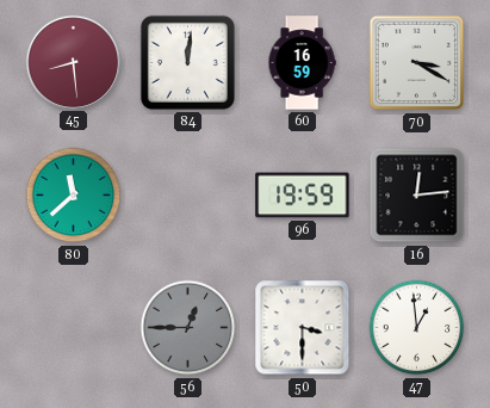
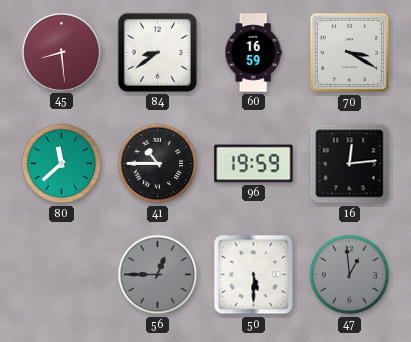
84: 12:01 -> 8:39
41: none -> 10:45
50: 3:30 -> 5:30
47 dial: white -> grey
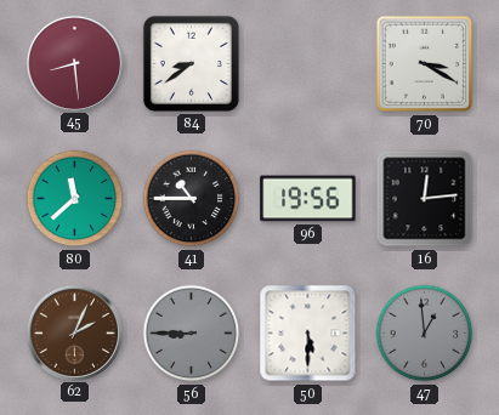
60: 16:59 -> none
96: 19:59 -> 19:56
62: none -> 2:04
56: 12:45 -> 8:45
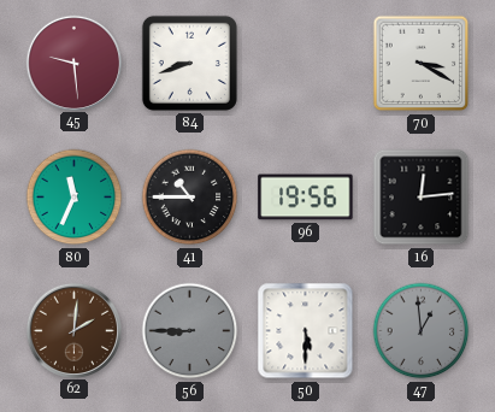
45: 8:29 -> 9:29
84: 8:39 -> 8:42
80: 11:38 -> 11:34
62: 2:04 -> 2:01
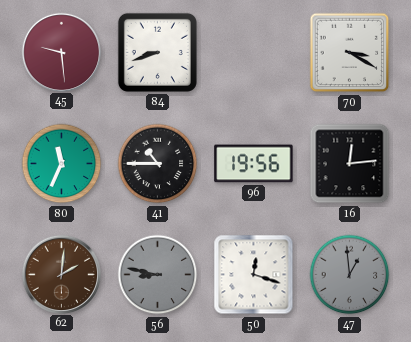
56: 8:45 -> 8:47
50: 5:30 -> 12:18
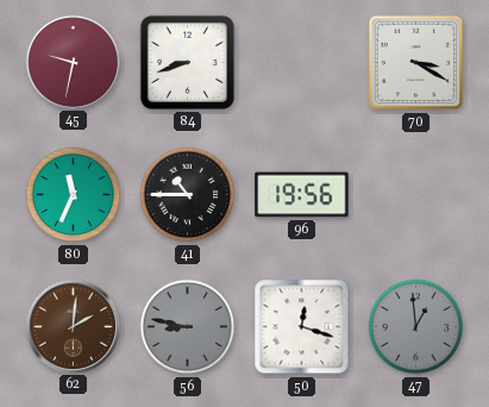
45: 9:29 -> 9:32
16: 12:14 -> none
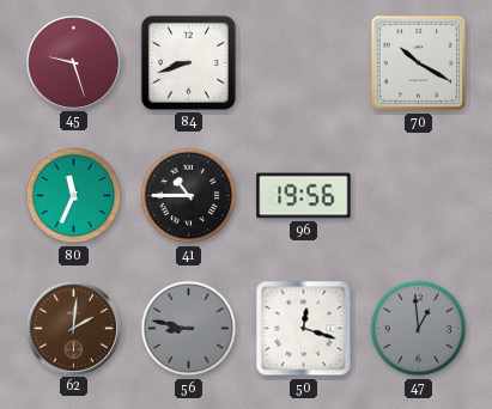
45: 9:32 -> 9:27
70: 3:20 -> 10:20
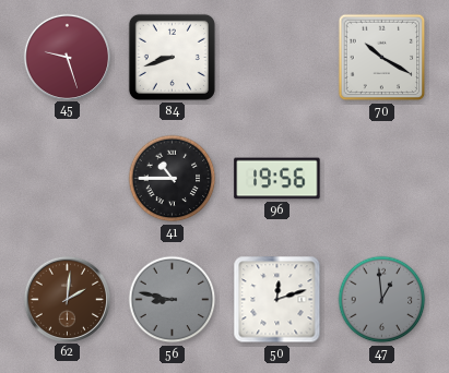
80: 11:34 -> none
50: 12:18 -> 12:12
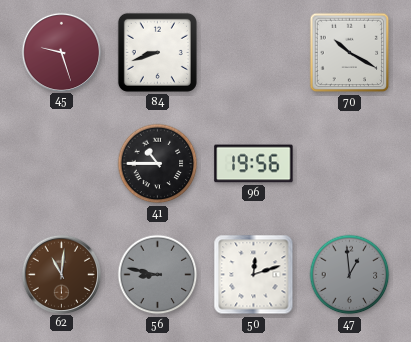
62: 2:01 -> 11:01
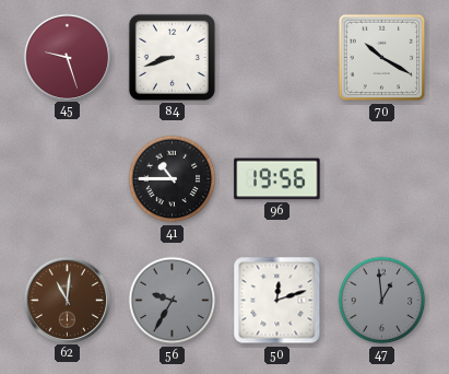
56: 8:47 -> 9:35
